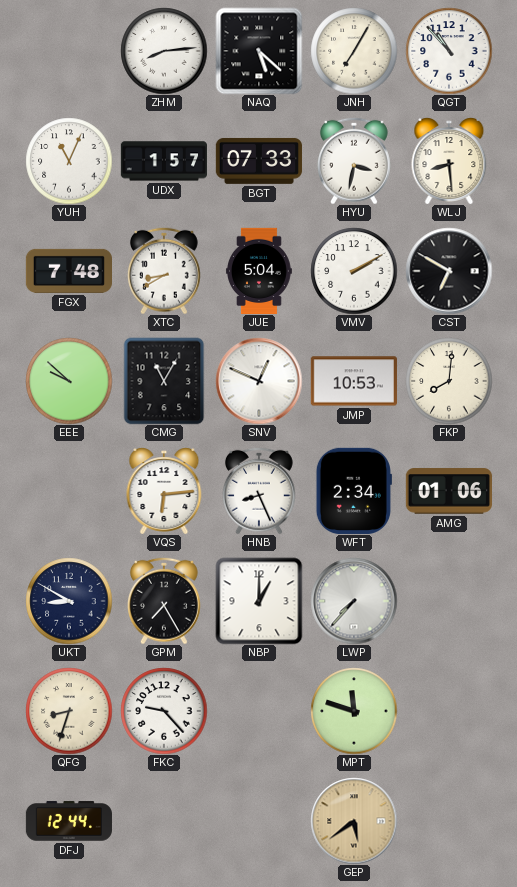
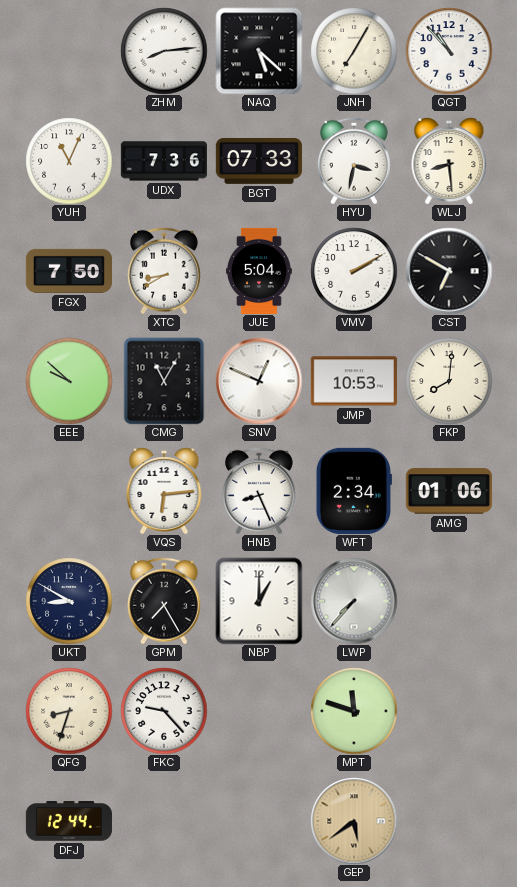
UDX: 1:57 -> 7:36
FGX: 7:48 -> 7:50
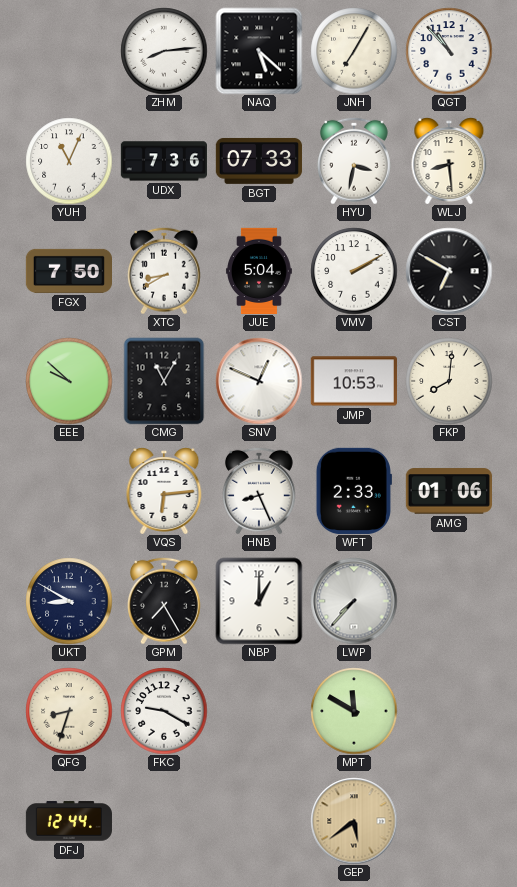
WFT: 2:34 -> 2:33
FKC: 9:23 -> 9:20
MPT: 11:48 -> 11:50
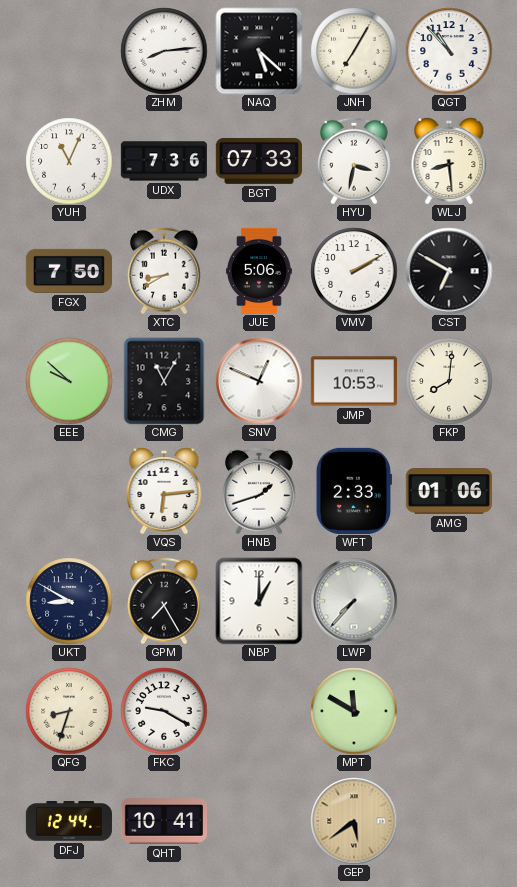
JUE: 5:04 -> 5:06
HNB: 8:26 -> 1:42
QHT: none -> 10:41
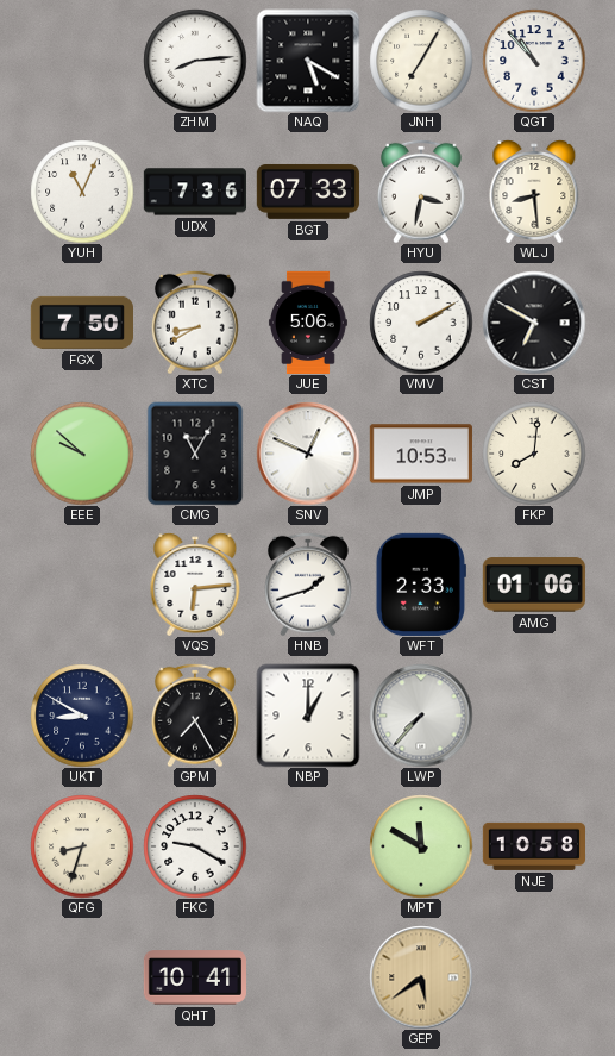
NAQ: 5:22 -> 5:20
NJE: none -> 10:58
DFJ: 12:44 -> none
